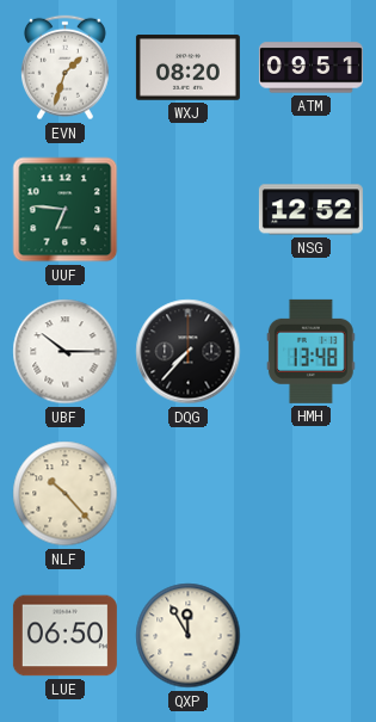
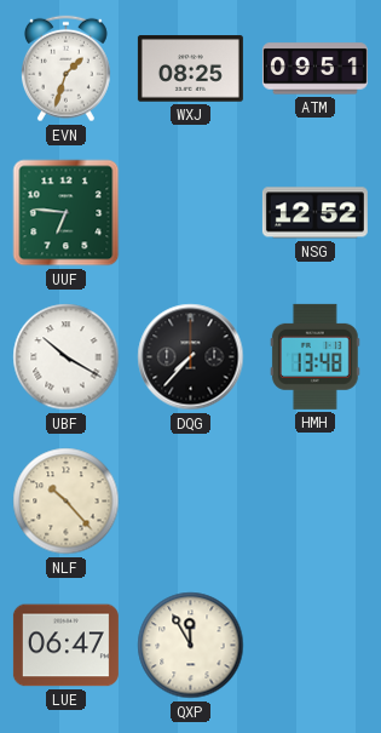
WXJ: 08:20 -> 08:25
UBF: 10:15 -> 10:20
LUE: 06:50 -> 06:47
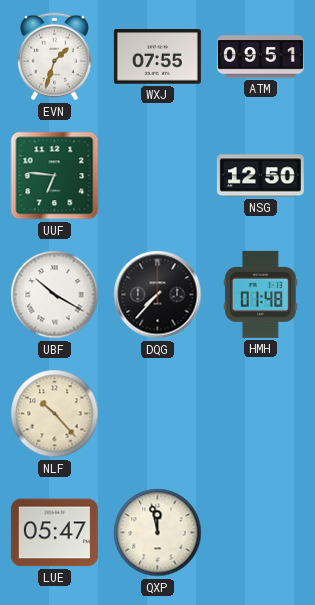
WXJ: 08:25 -> 07:55
NSG: 12:52 -> 12:50
HMH: 13:48 -> 01:48
LUE: 06:47 -> 05:47
QXP: 11:55 -> 11:58
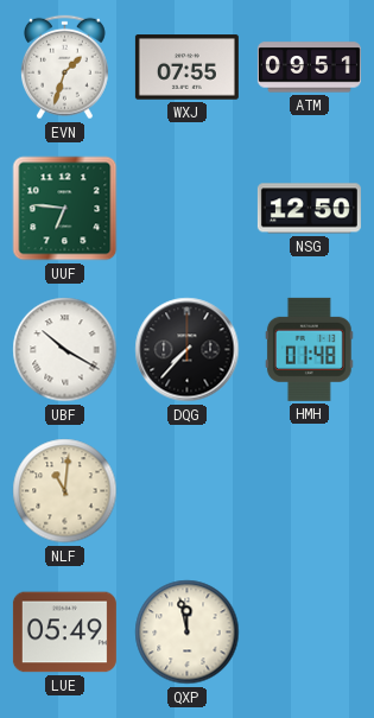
NLF: 10:23 -> 11:01
LUE: 05:47 -> 05:49
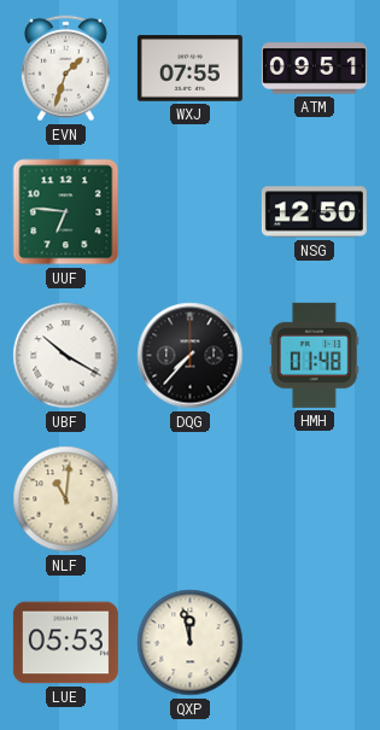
LUE: 05:49 -> 05:53
